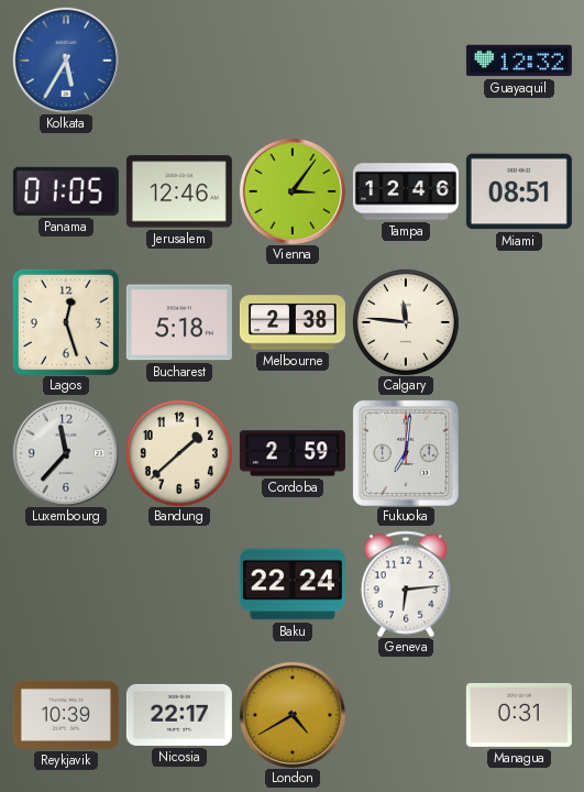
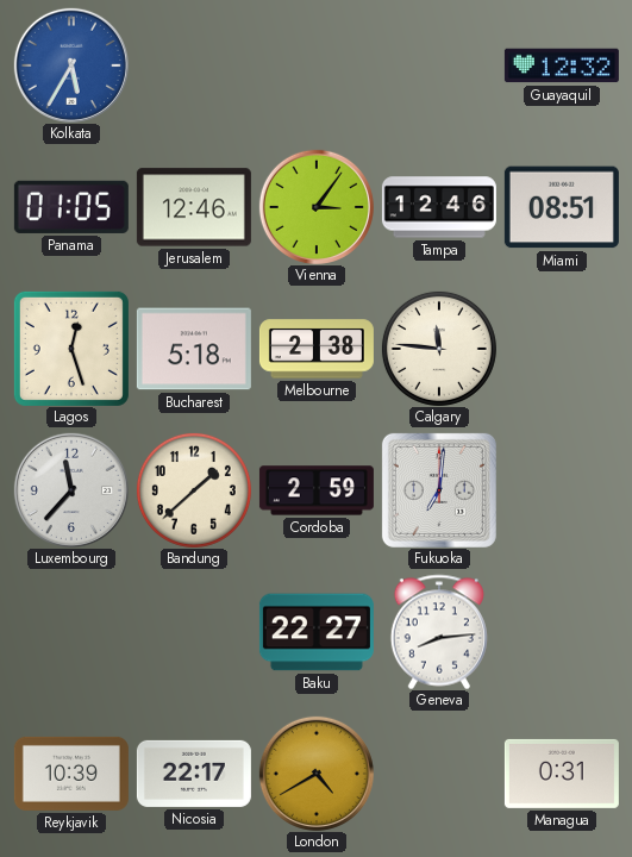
Baku: 22:24 -> 22:27
Geneva: 6:14 -> 8:14
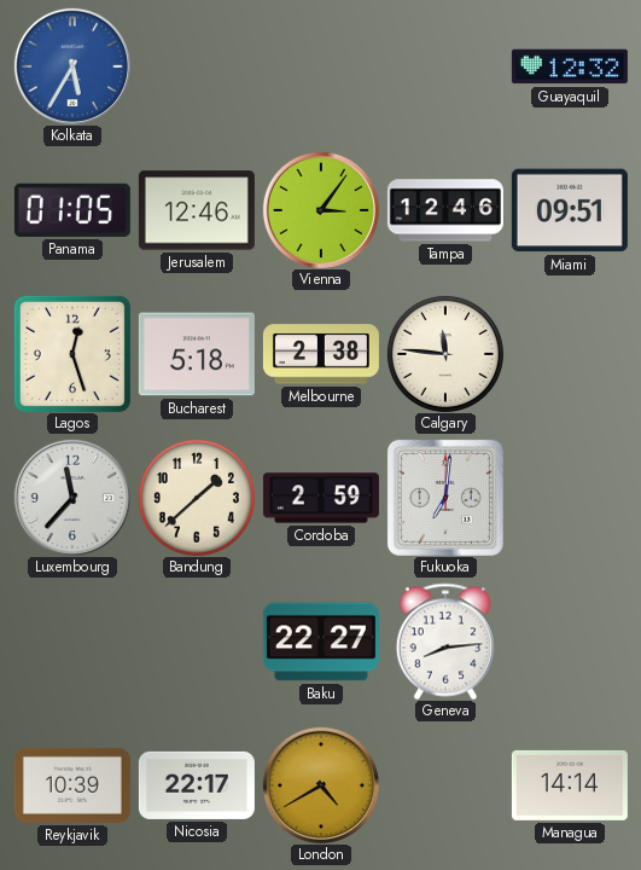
Miami: 08:51 -> 09:51
Managua: 0:31 -> 14:14
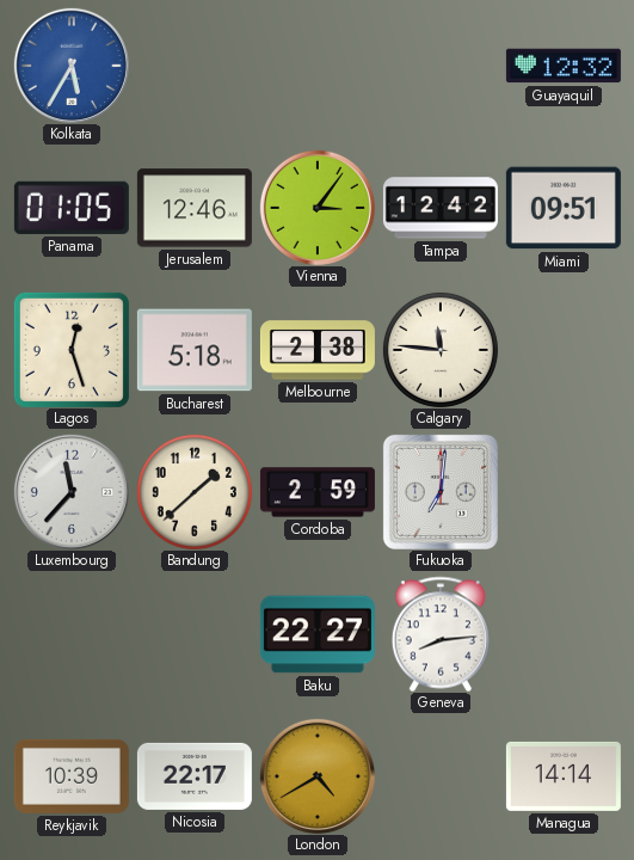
Tampa: 12:46 -> 12:42
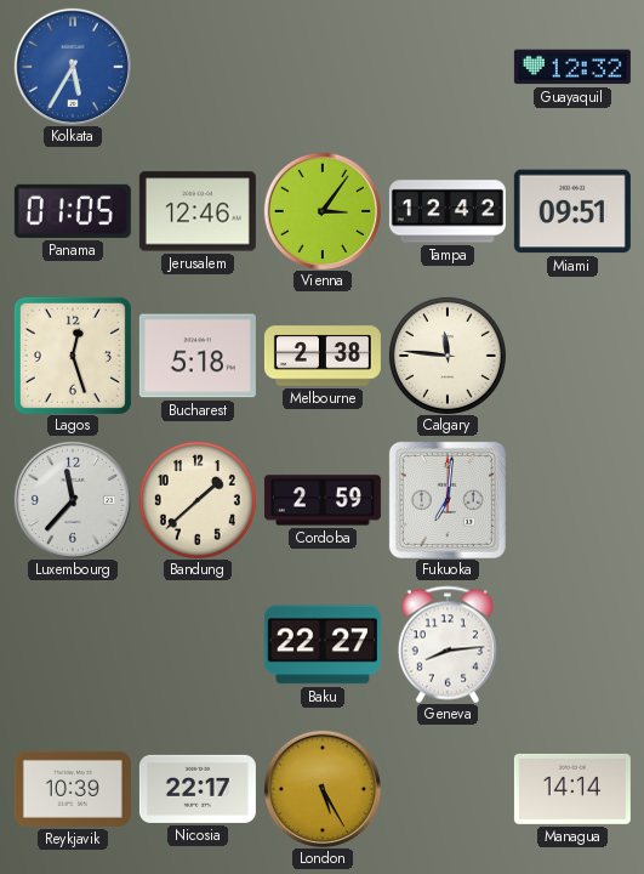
London: 4:40 -> 5:25
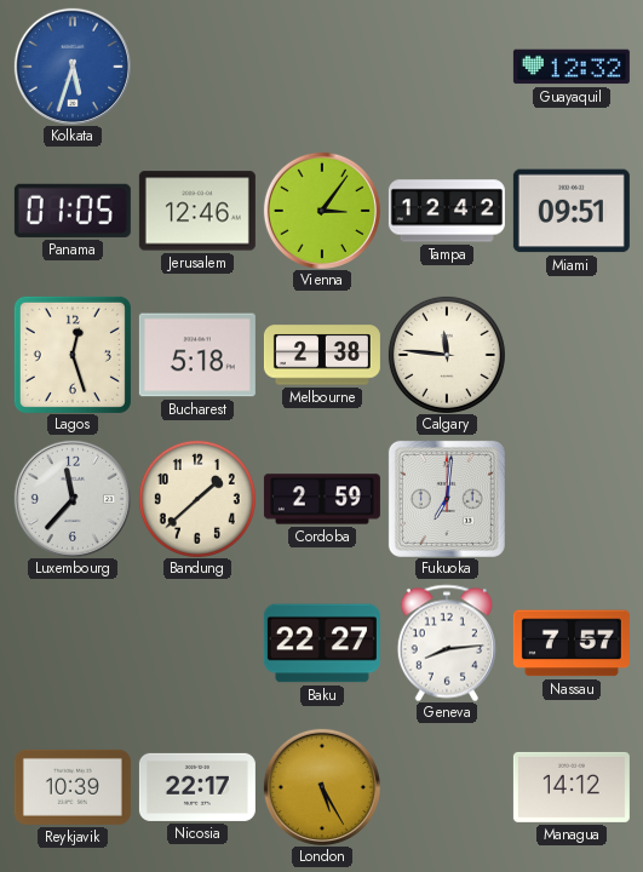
Kolkata: 5:35 -> 5:33
Nassau: none -> 7:57
Managua: 14:14 -> 14:12
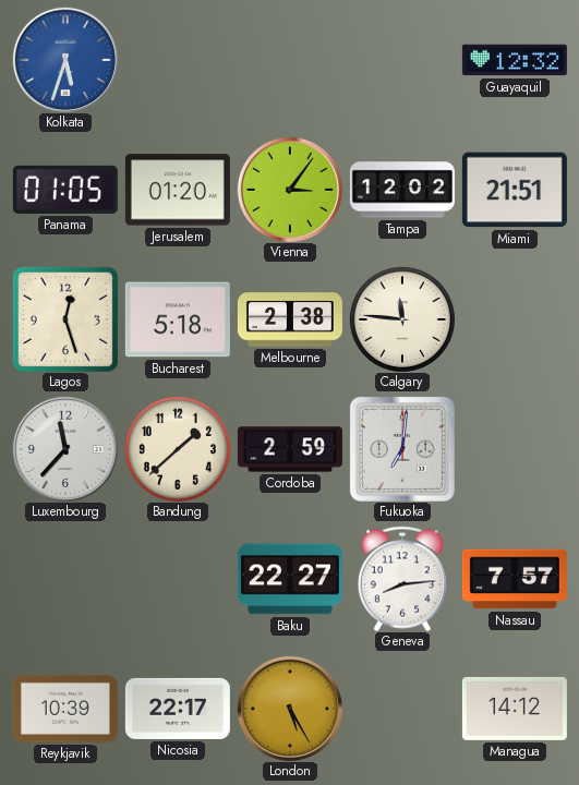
Jerusalem: 12:46 -> 01:20
Tampa: 12:42 -> 12:02
Miami: 09:51 -> 21:51
